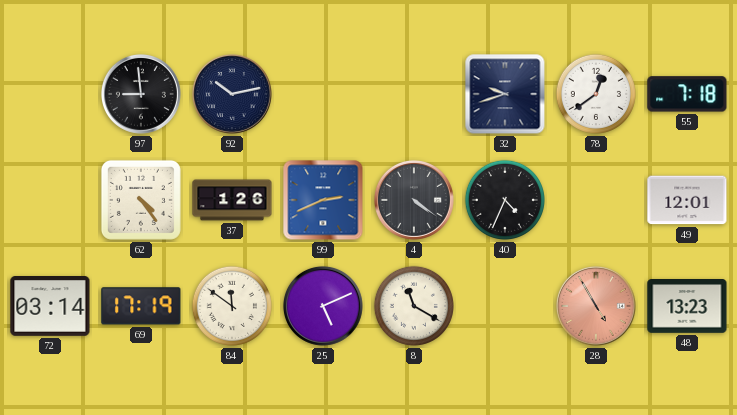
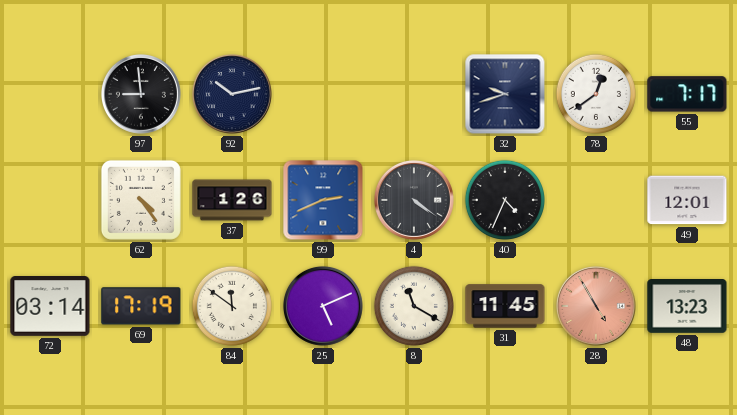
55: 7:18 -> 7:17
31: none -> 11:45
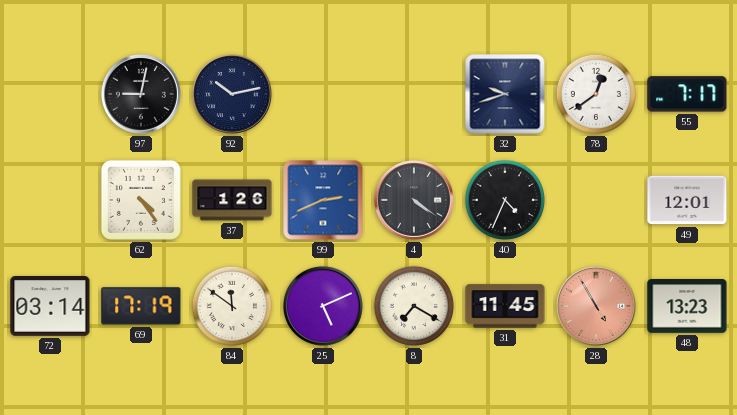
97: 8:59 -> 9:02
8: 11:20 -> 7:20
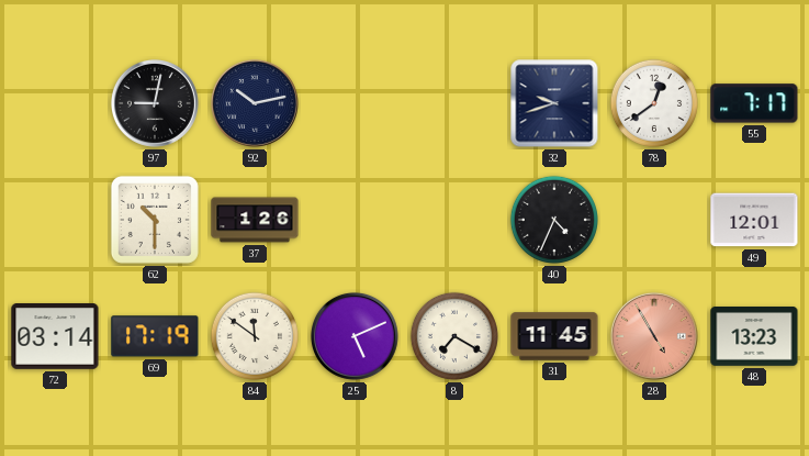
62: 4:24 -> 10:30
99: 2:41 -> none
4: 4:21 -> none
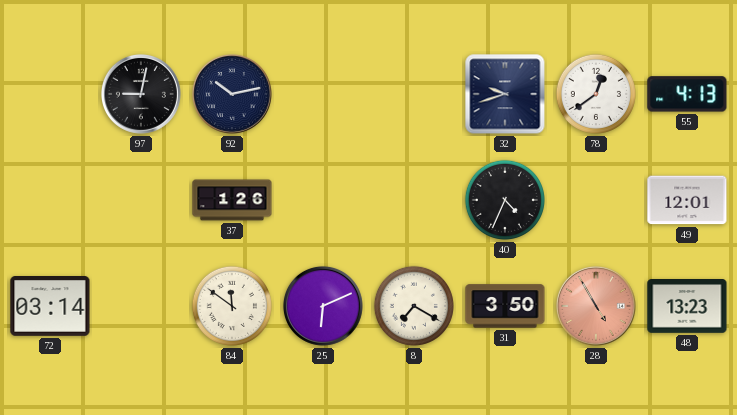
55: 7:17 -> 4:13
62: 10:30 -> none
69: 17:19 -> none
25: 5:11 -> 6:11
31: 11:45 -> 3:50
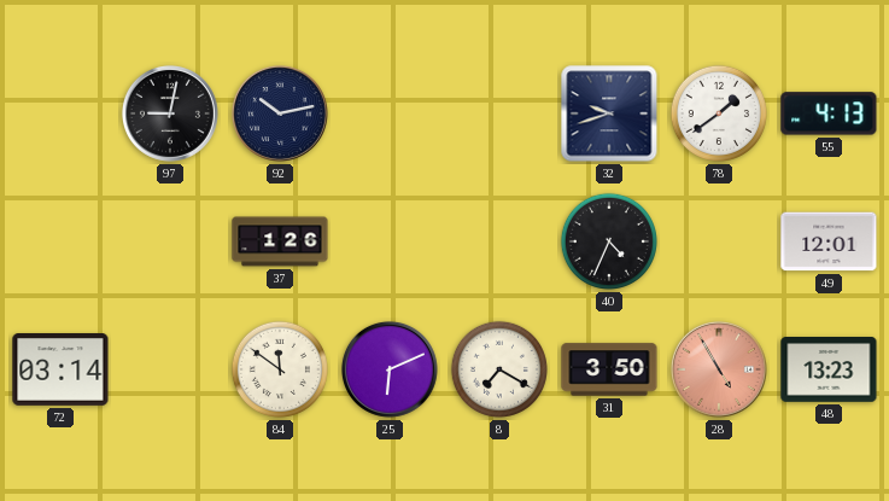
78: 12:39 -> 1:39
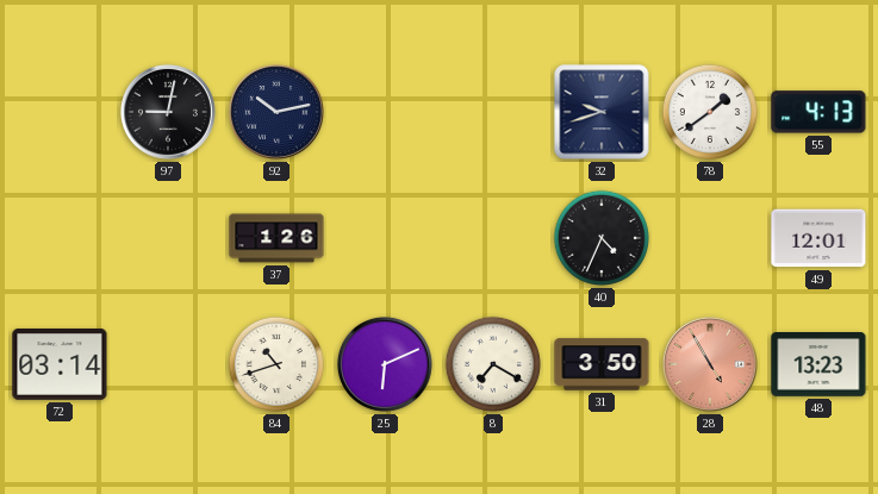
84: 11:51 -> 10:42
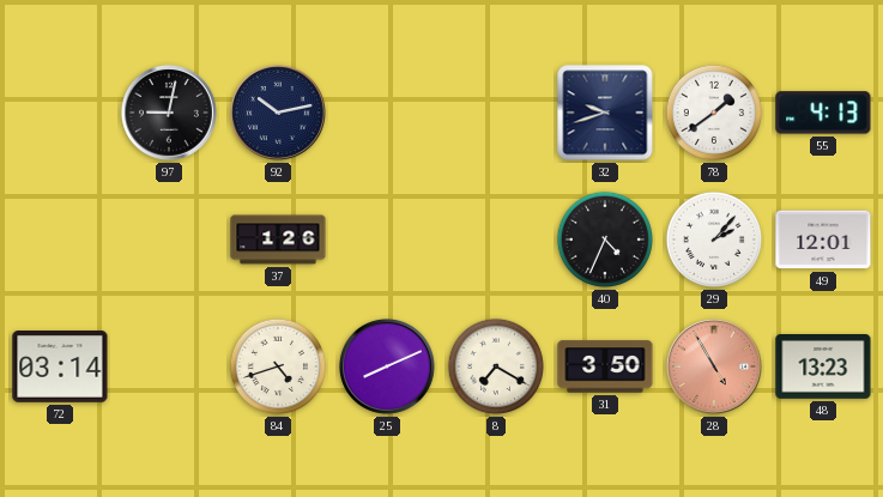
29: none -> 2:07
84: 10:42 -> 4:42
25: 6:11 -> 8:11
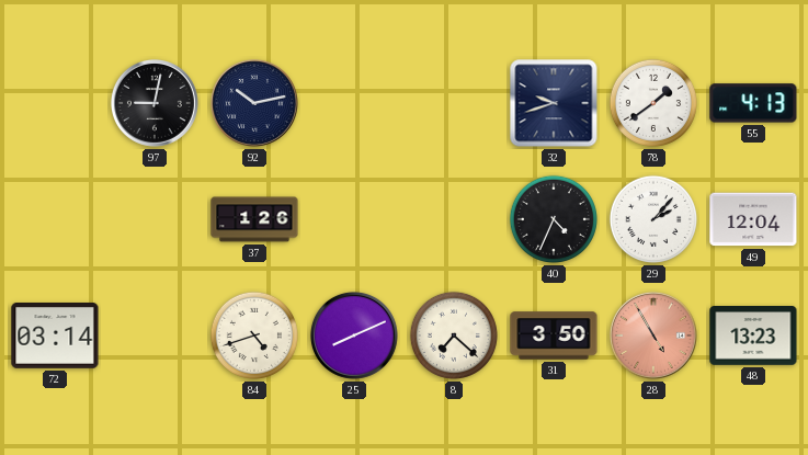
49: 12:01 -> 12:04
8: 7:20 -> 7:22
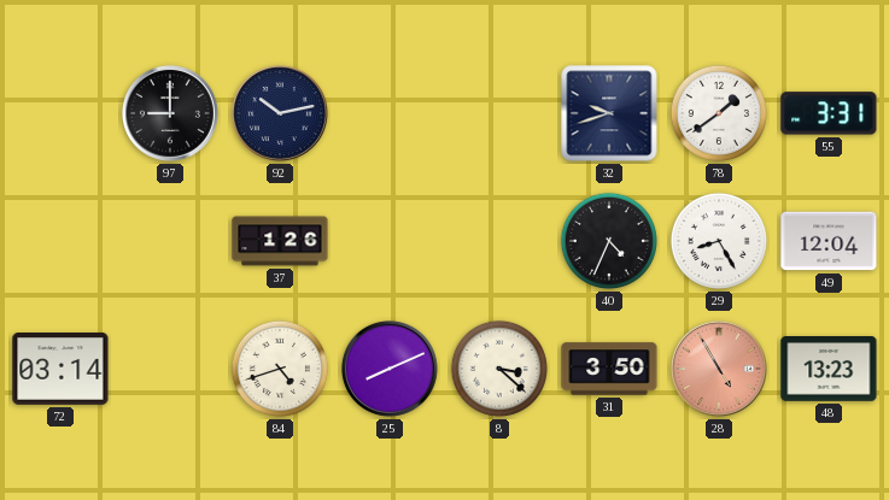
97: 9:02 -> 9:00
55: 4:13 -> 3:31
29: 2:07 -> 8:25
8: 7:22 -> 3:22
